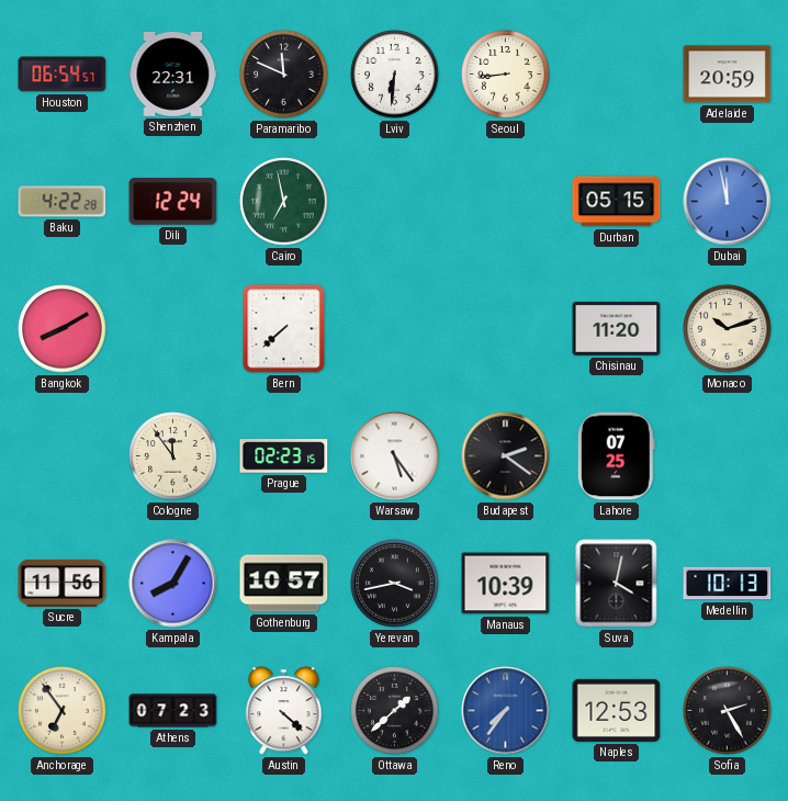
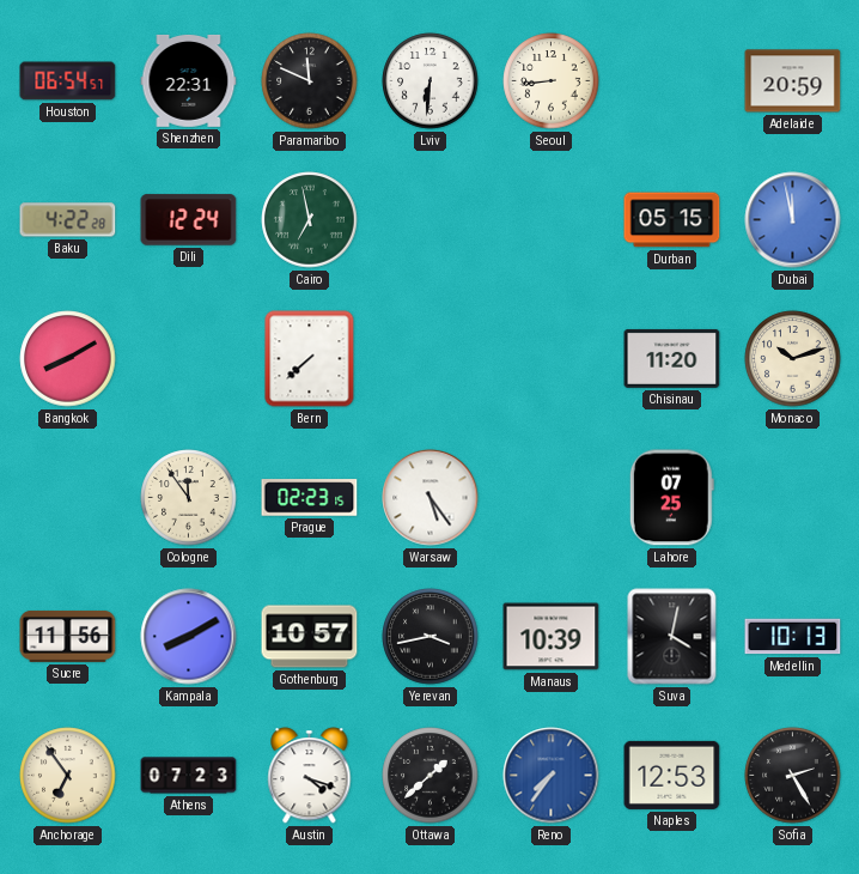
Budapest: 2:21 -> none
Kampala: 8:05 -> 8:10
Austin: 4:22 -> 4:18
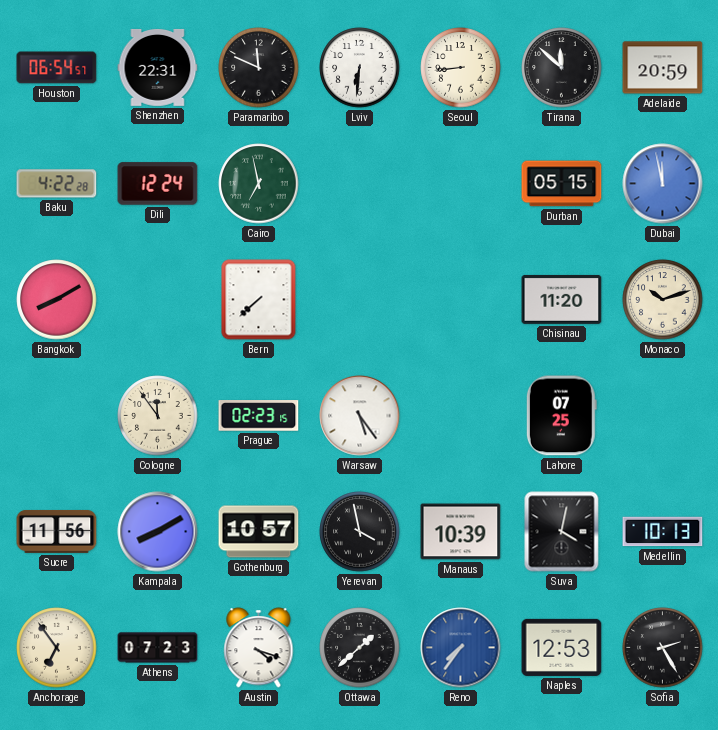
Tirana: none -> 11:52
Yerevan: 3:43 -> 3:58
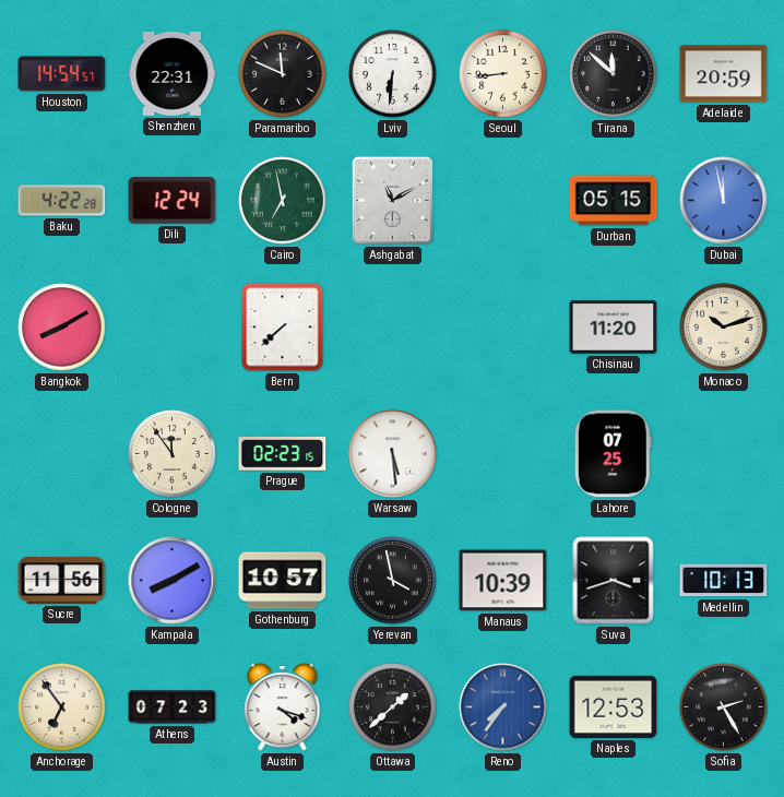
Houston: 06:54 -> 14:54
Ashgabat: none -> 11:10
Warsaw: 5:24 -> 5:29
Suva: 4:02 -> 3:42
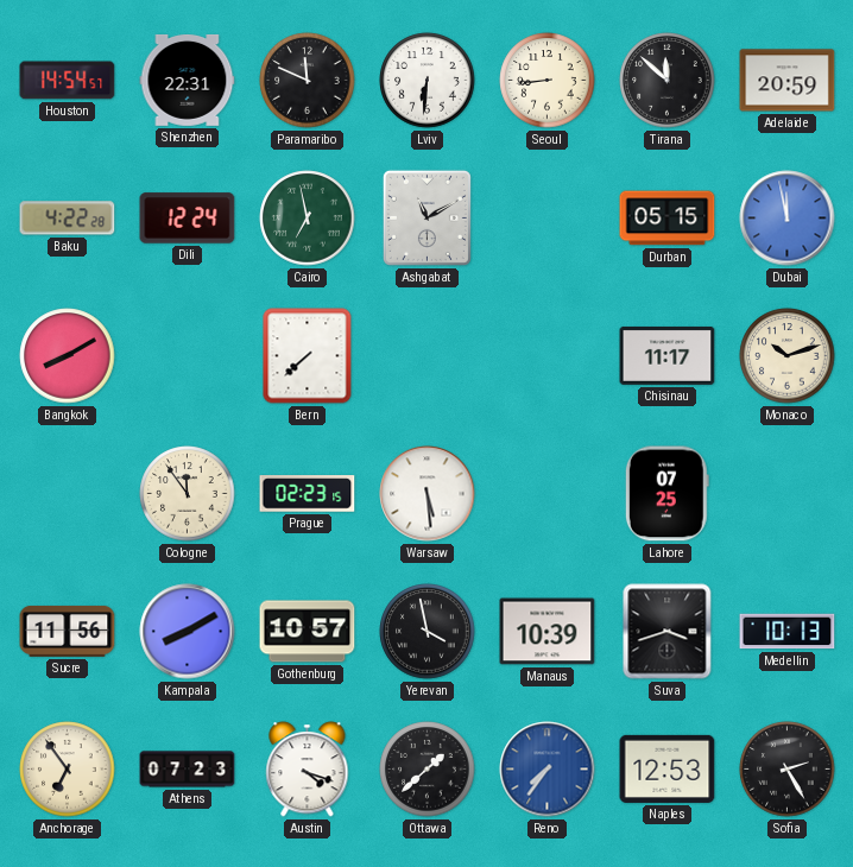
Chisinau: 11:20 -> 11:17
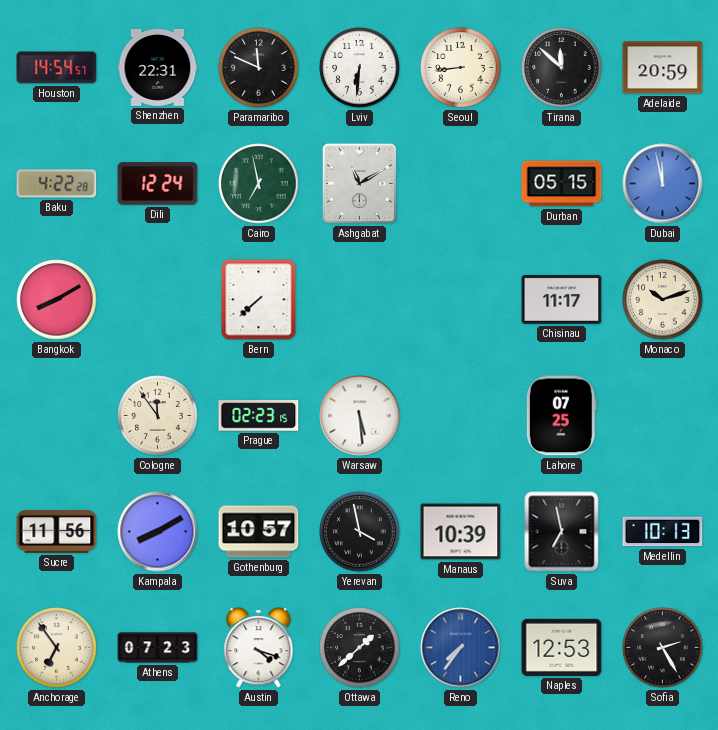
Suva: 3:42 -> 6:58
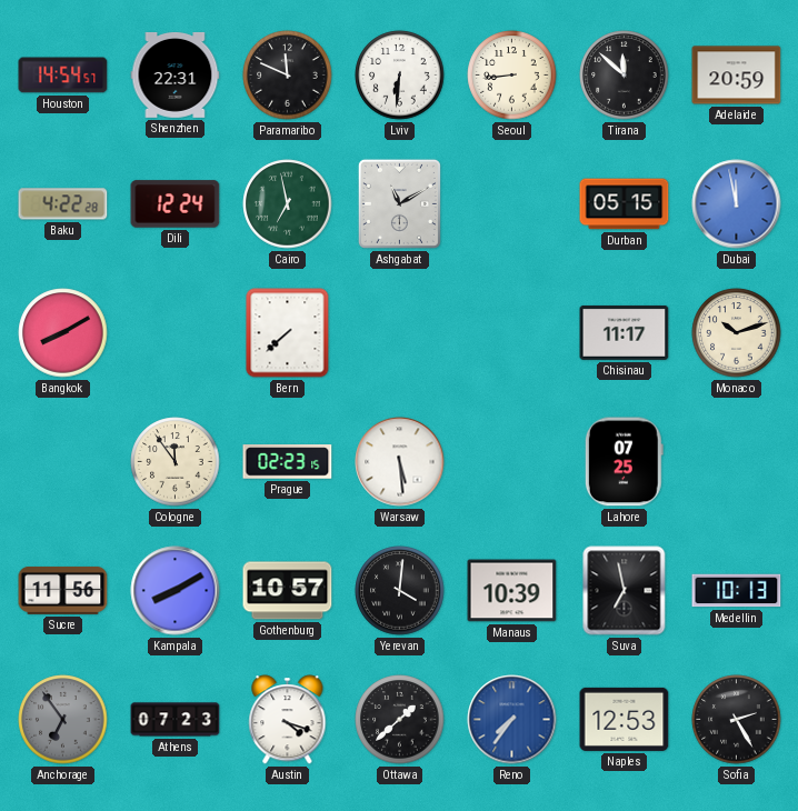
Yerevan: 3:58 -> 4:01
Anchorage dial: cream -> grey
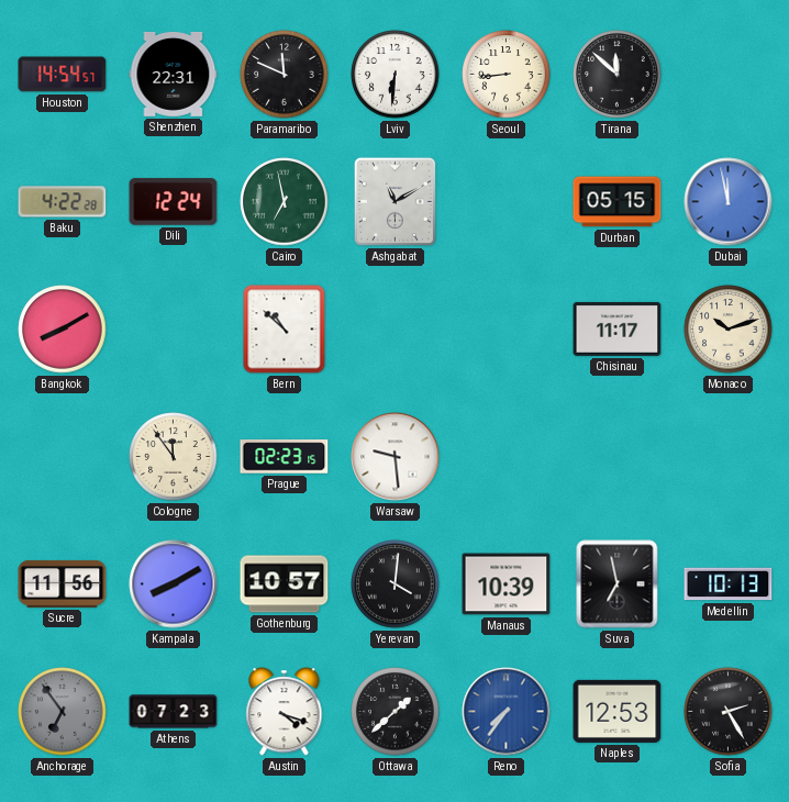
Adelaide: 20:59 -> none
Bern: 7:38 -> 10:52
Warsaw: 5:29 -> 9:29
Lahore: 07:25 -> none
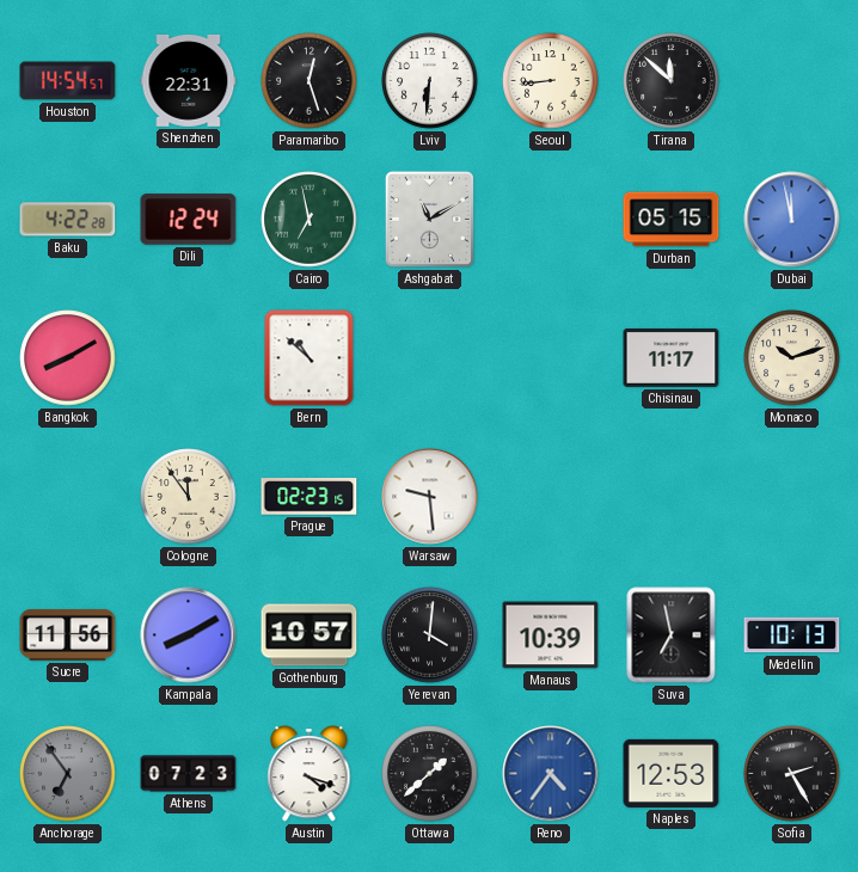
Paramaribo: 11:49 -> 12:27
Reno: 7:36 -> 4:36
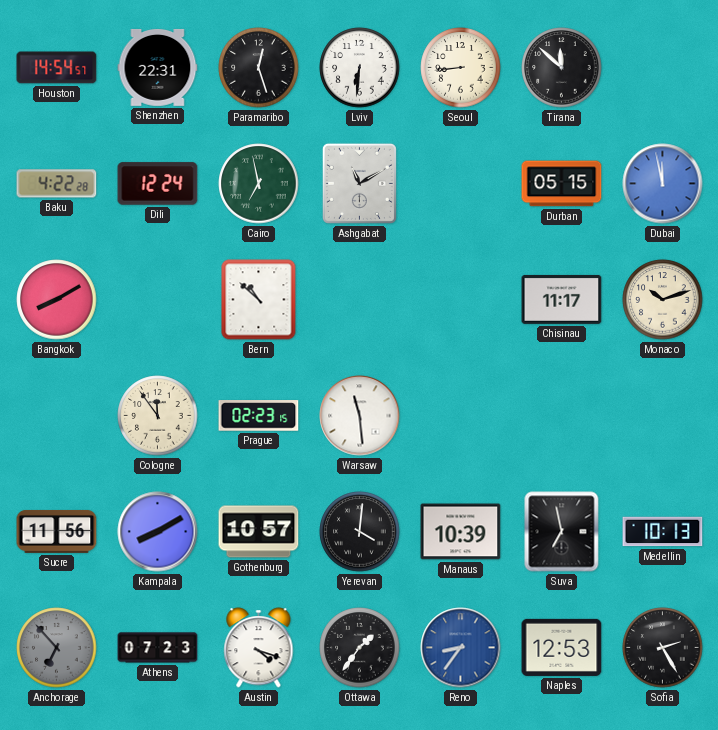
Warsaw: 9:29 -> 11:29
Anchorage: 6:54 -> 6:53
Ottawa: 1:38 -> 1:36
Reno: 4:36 -> 8:36
